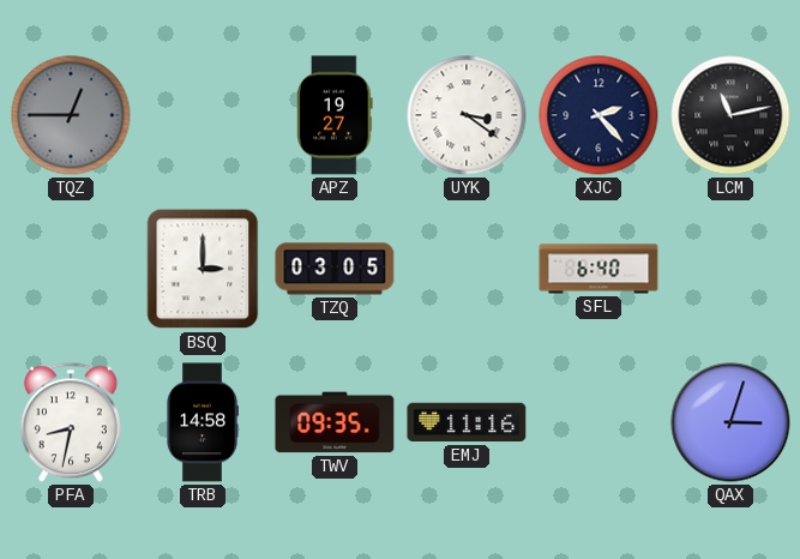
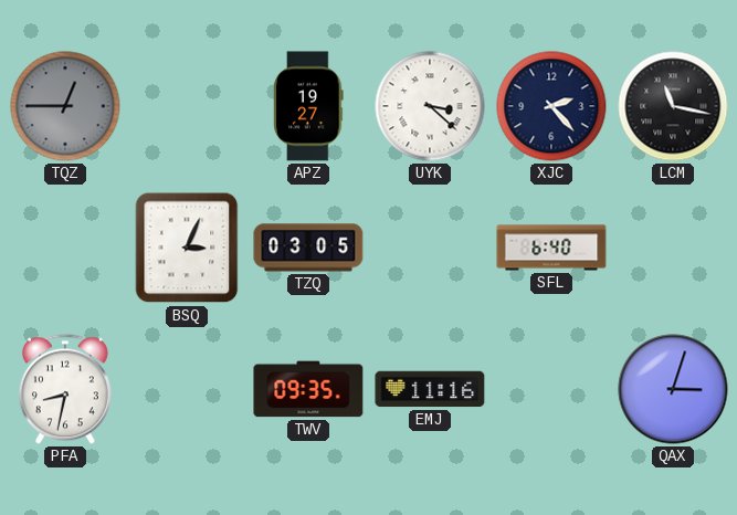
UYK: 3:21 -> 3:22
LCM: 11:13 -> 11:17
BSQ: 3:00 -> 3:04
TRB: 14:58 -> none
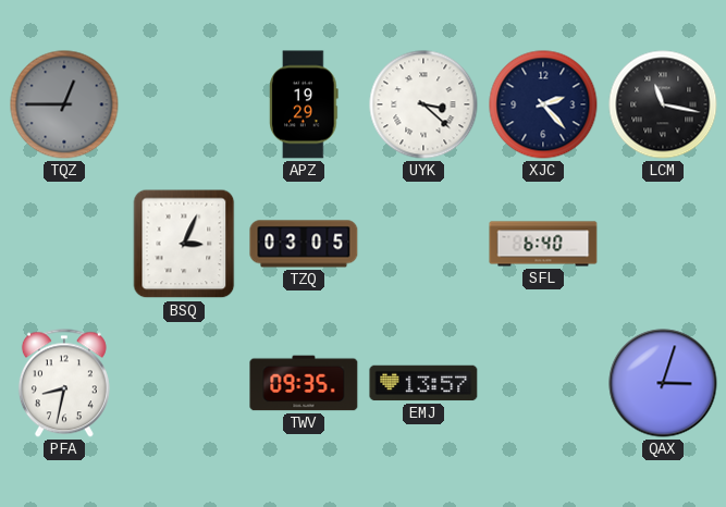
APZ: 19:27 -> 19:29
EMJ: 11:16 -> 13:57
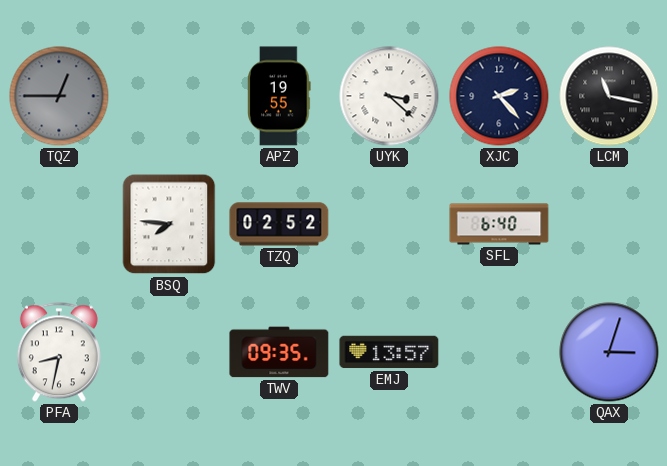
APZ: 19:29 -> 19:55
BSQ: 3:04 -> 7:46
TZQ: 03:05 -> 02:52
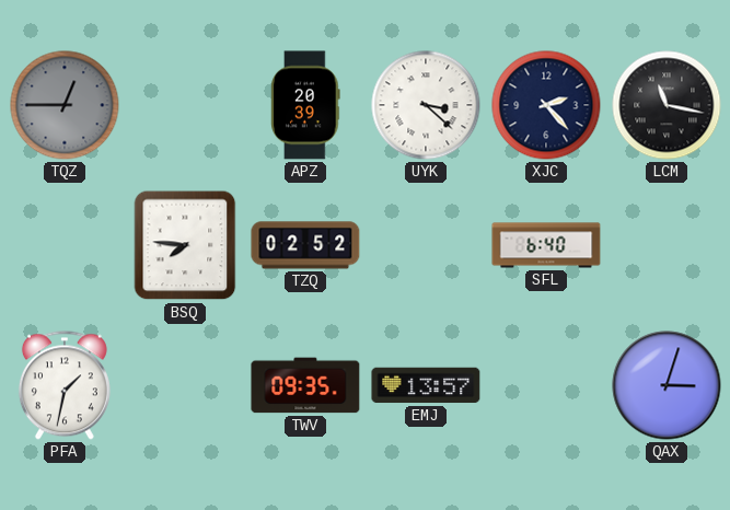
APZ: 19:55 -> 20:39
PFA: 8:32 -> 1:32
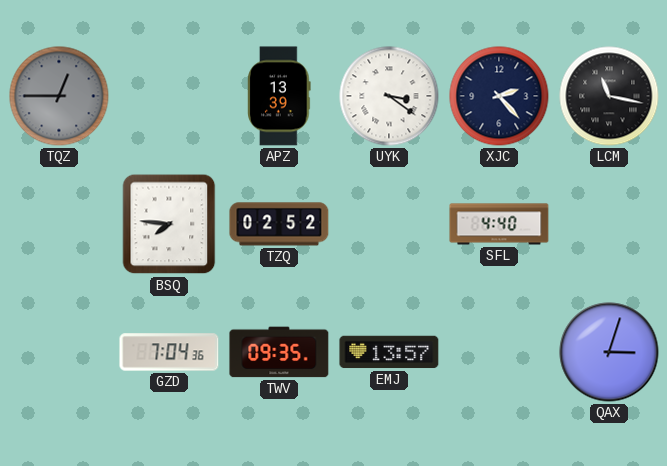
APZ: 20:39 -> 13:39
UYK: 3:22 -> 3:21
SFL: 6:40 -> 4:40
PFA: 1:32 -> none
GZD: none -> 7:04
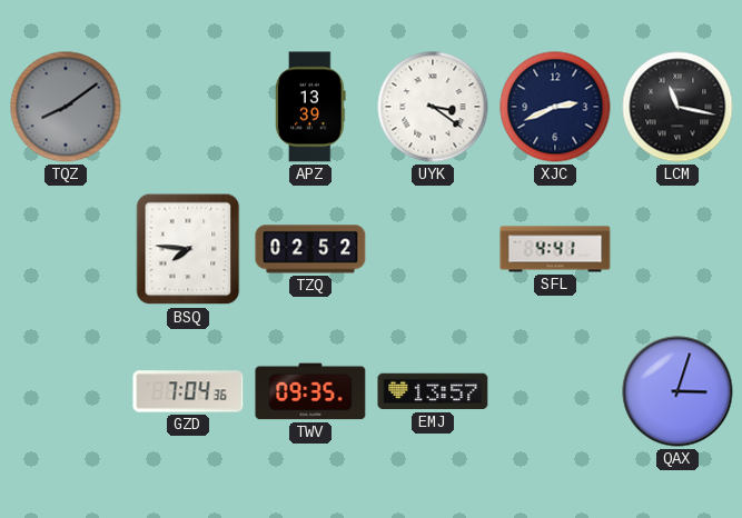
TQZ: 12:45 -> 8:09
XJC: 2:23 -> 2:41
SFL: 4:40 -> 4:41
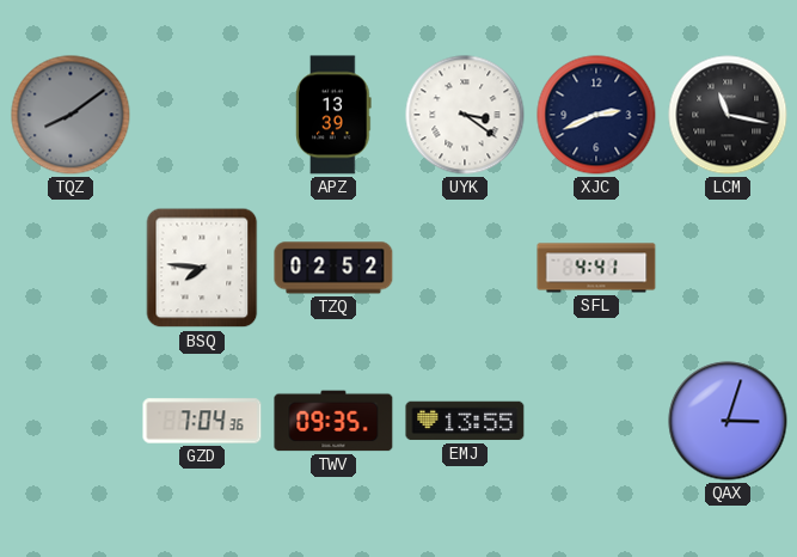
EMJ: 13:57 -> 13:55
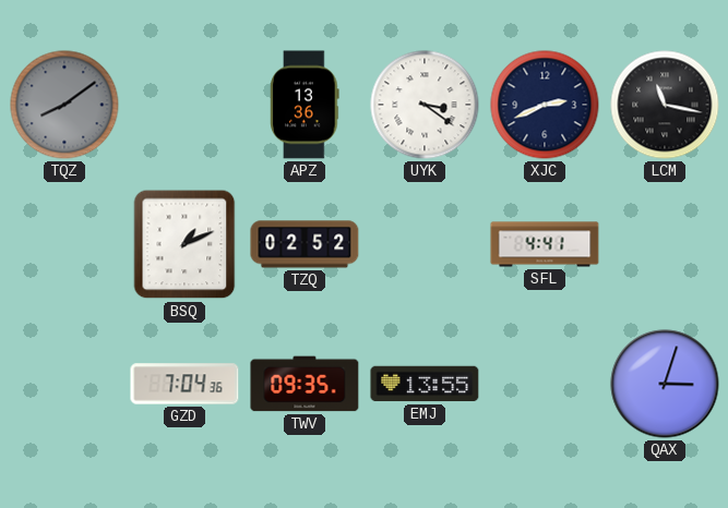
APZ: 13:39 -> 13:36
BSQ: 7:46 -> 1:11
